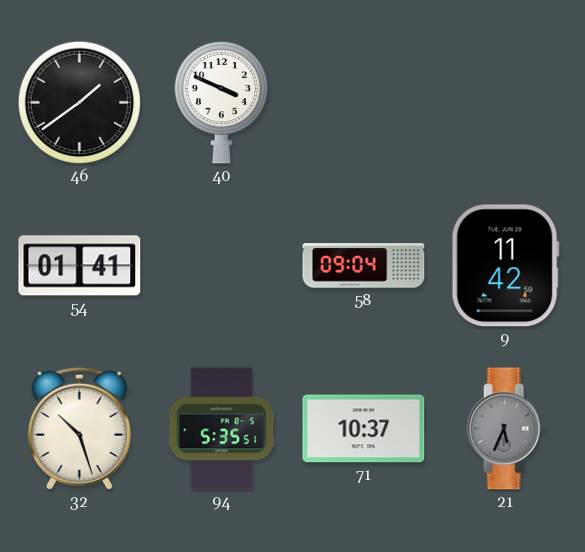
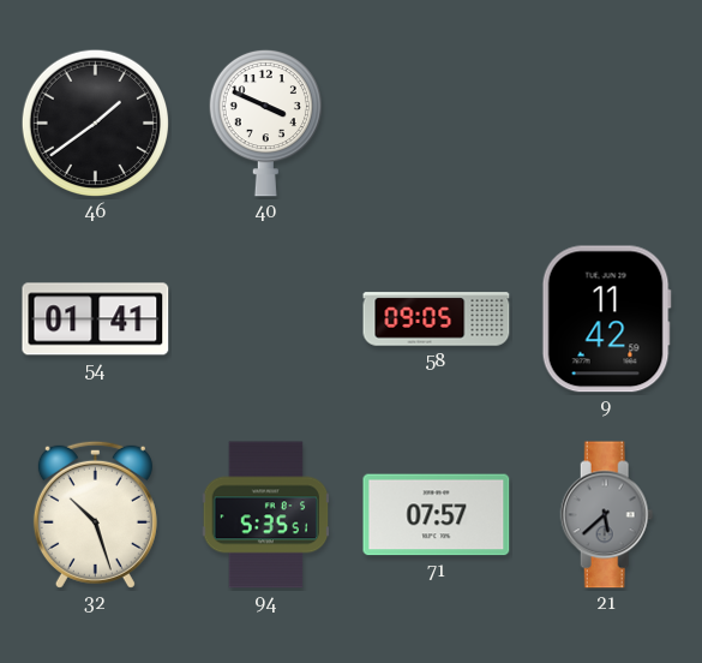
58: 09:04 -> 09:05
71: 10:37 -> 07:57
21: 5:34 -> 5:38
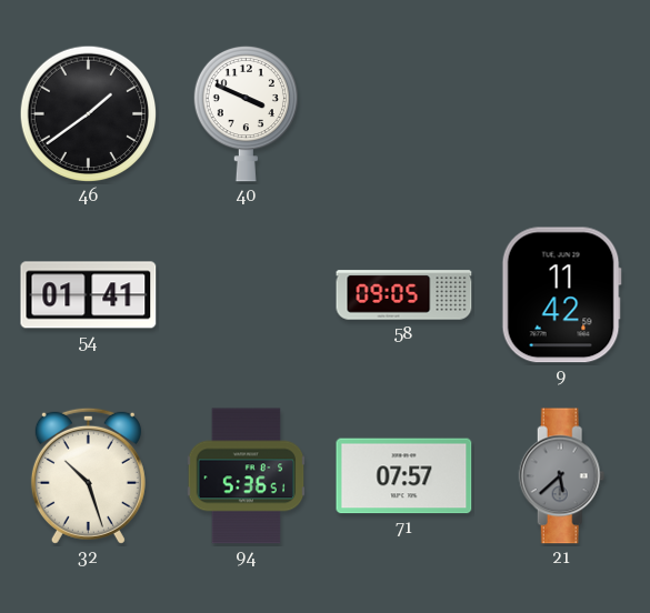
94: 5:35 -> 5:36
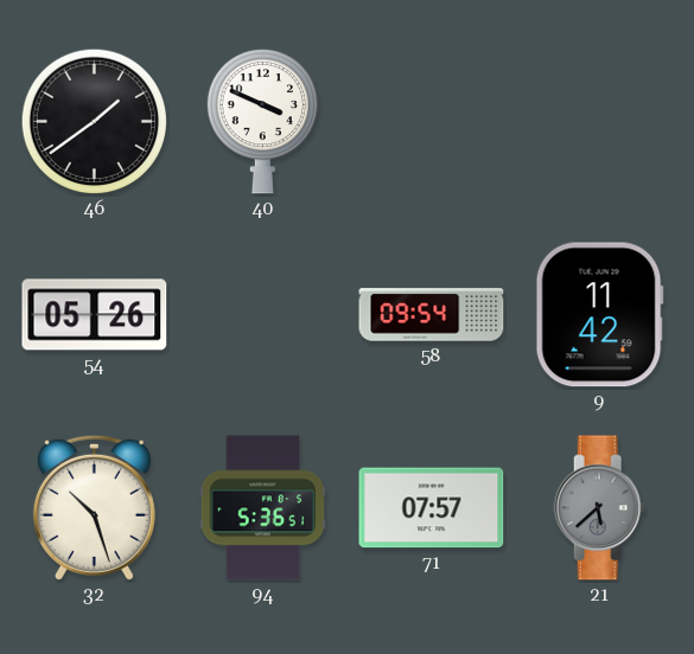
54: 01:41 -> 05:26
58: 09:05 -> 09:54
